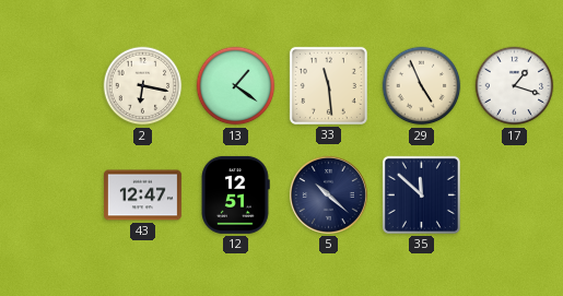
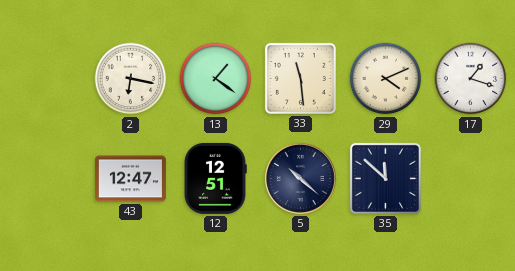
29: 4:56 -> 4:11
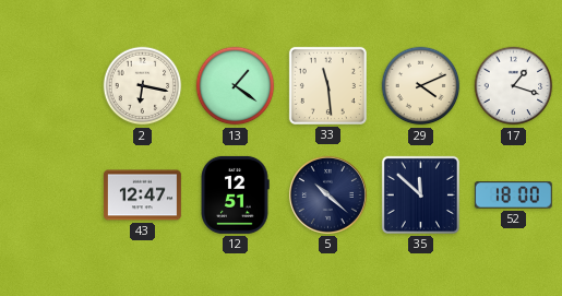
52: none -> 18:00
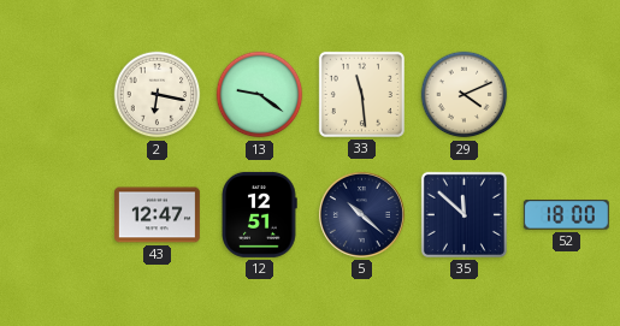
13: 1:21 -> 9:21
17: 1:18 -> none
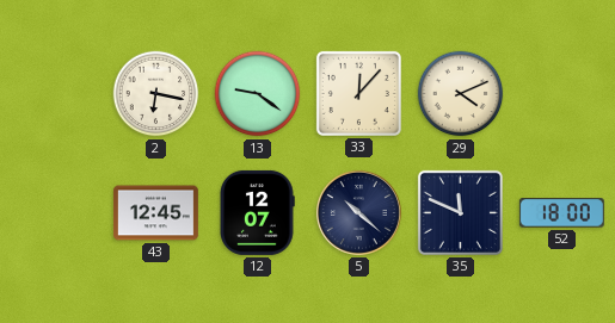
33: 11:29 -> 12:07
43: 12:47 -> 12:45
12: 12:51 -> 12:07
35: 11:52 -> 11:49
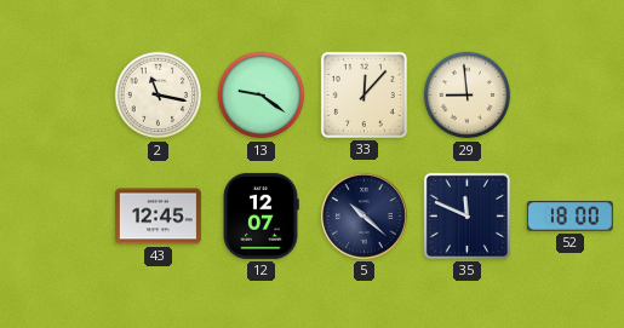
2: 6:17 -> 11:17
29: 4:11 -> 8:59
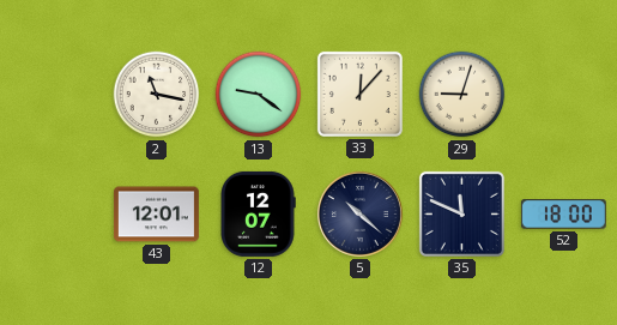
29: 8:59 -> 9:03
43: 12:45 -> 12:01
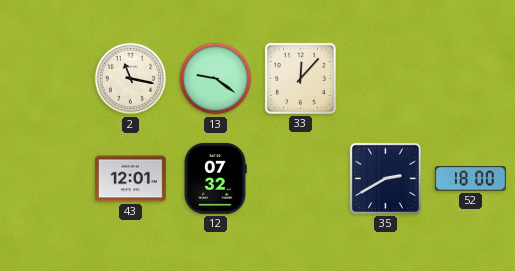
29: 9:03 -> none
12: 12:07 -> 07:32
5: 10:22 -> none
35: 11:49 -> 2:40
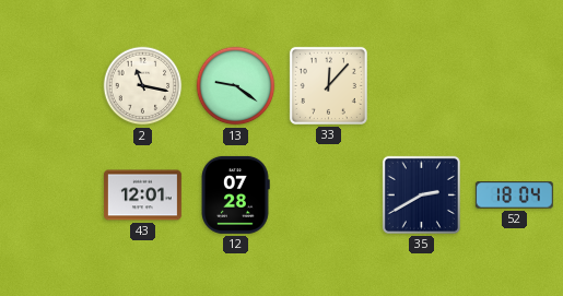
12: 07:32 -> 07:28
52: 18:00 -> 18:04
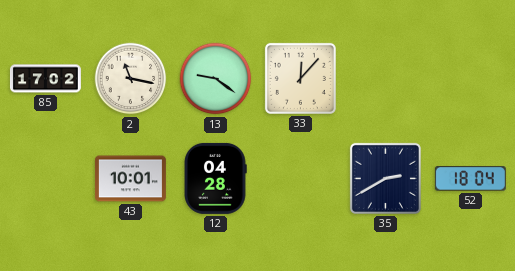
85: none -> 17:02
43: 12:01 -> 10:01
12: 07:28 -> 04:28
